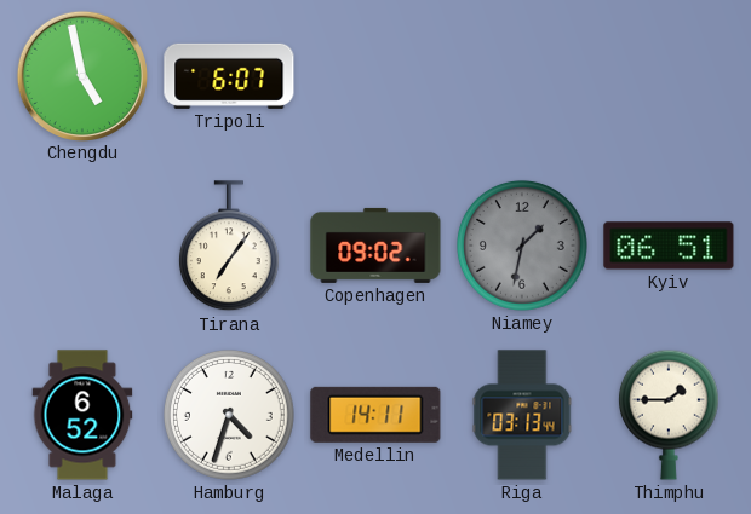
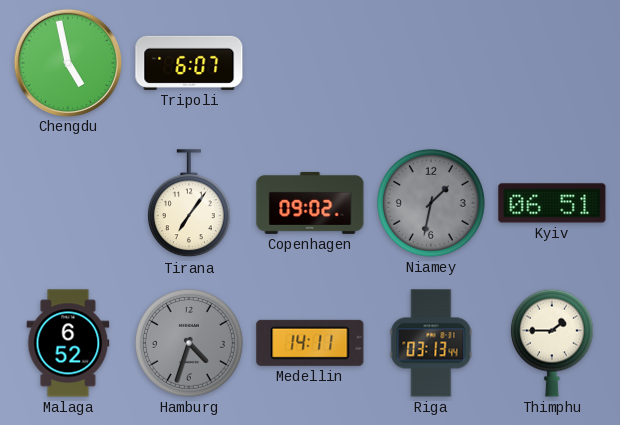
Hamburg dial: white -> grey
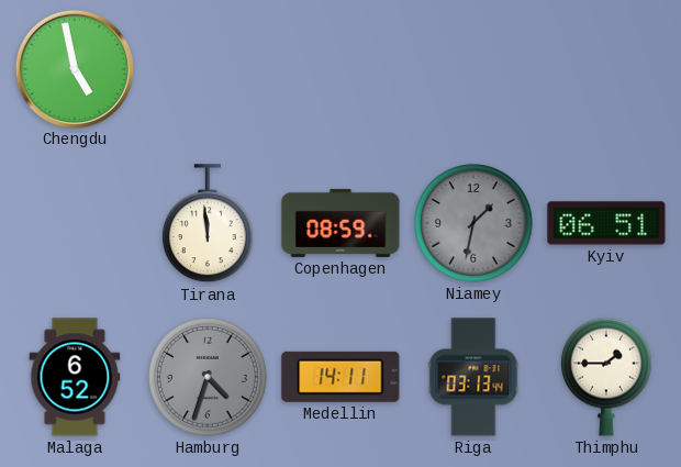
Tripoli: 6:07 -> none
Tirana: 7:06 -> 11:59
Copenhagen: 09:02 -> 08:59
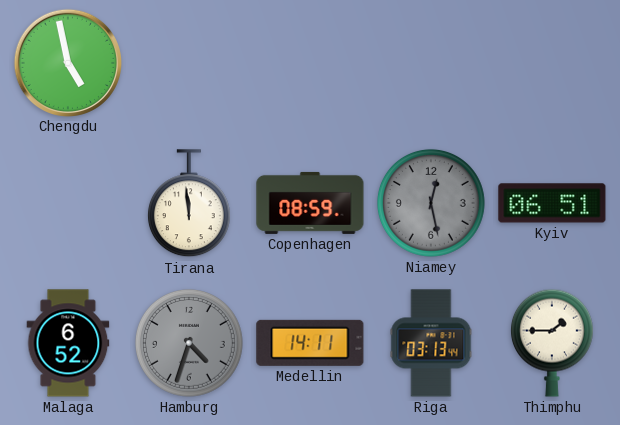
Niamey: 1:32 -> 12:28
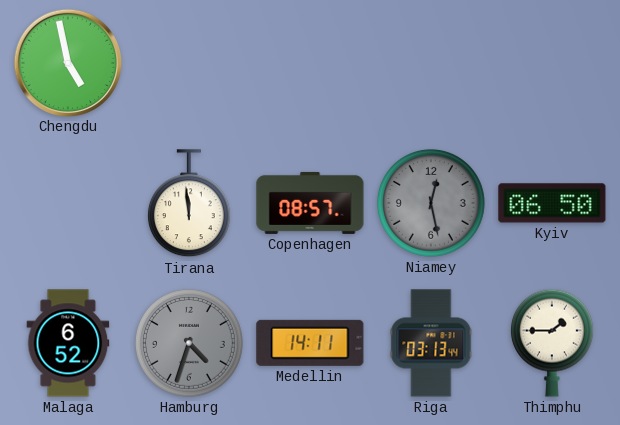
Copenhagen: 08:59 -> 08:57
Kyiv: 06:51 -> 06:50
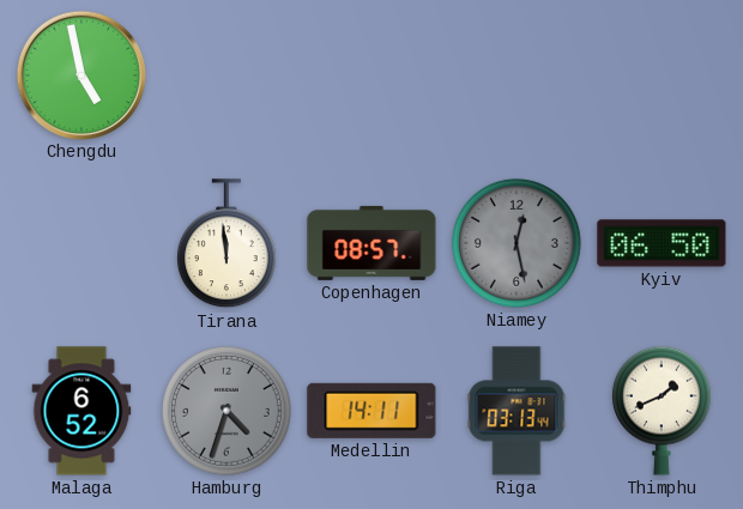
Thimphu: 1:45 -> 1:41
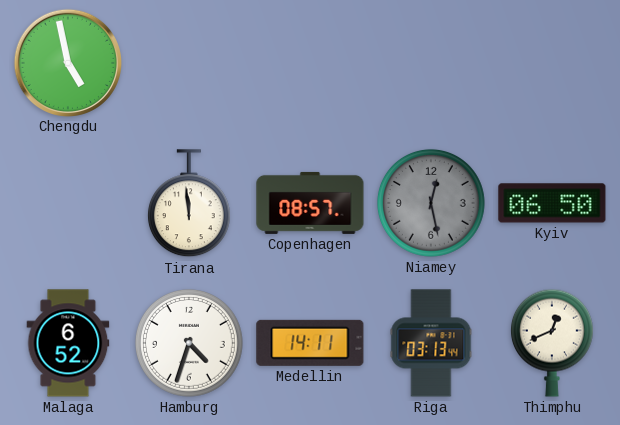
Hamburg dial: grey -> white
Thimphu: 1:41 -> 12:41
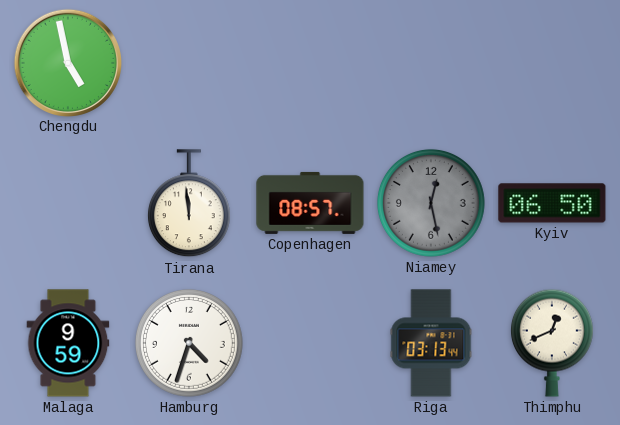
Malaga: 6:52 -> 9:59
Medellin: 14:11 -> none
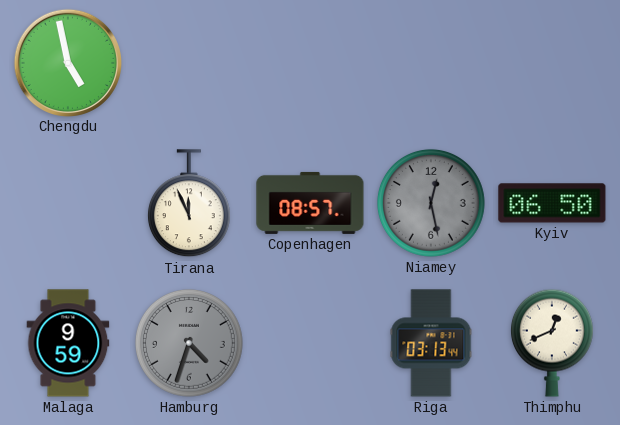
Tirana: 11:59 -> 11:56
Hamburg dial: white -> grey
